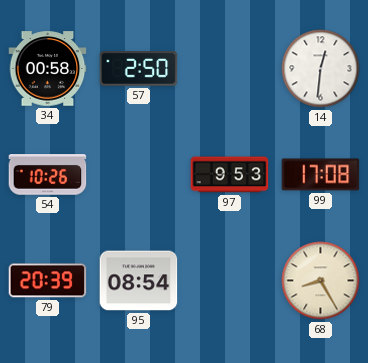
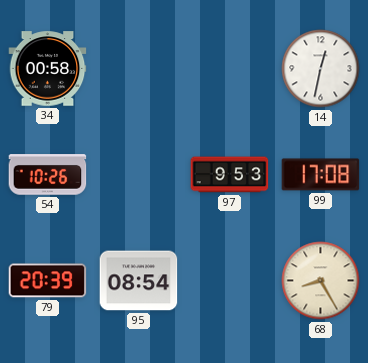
57: 2:50 -> none
14: 12:31 -> 12:32
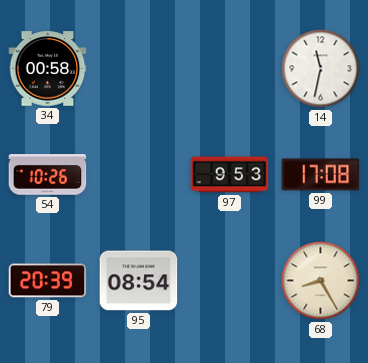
14: 12:32 -> 11:32
